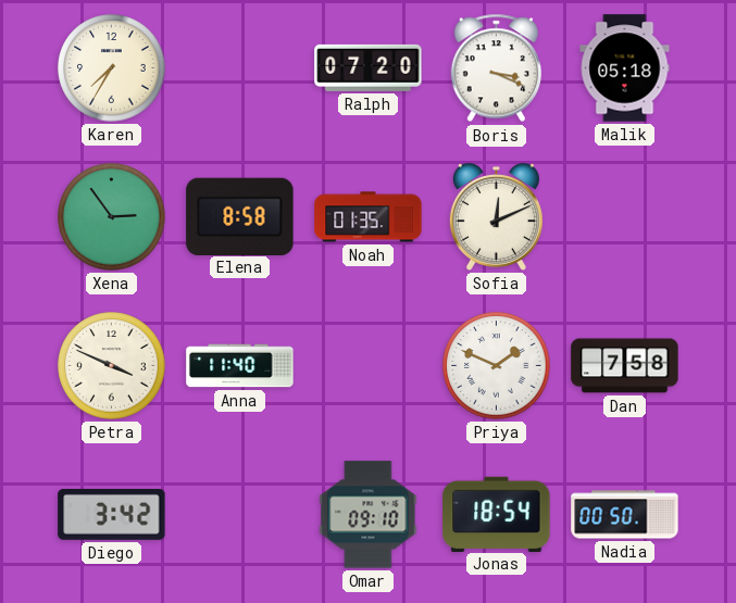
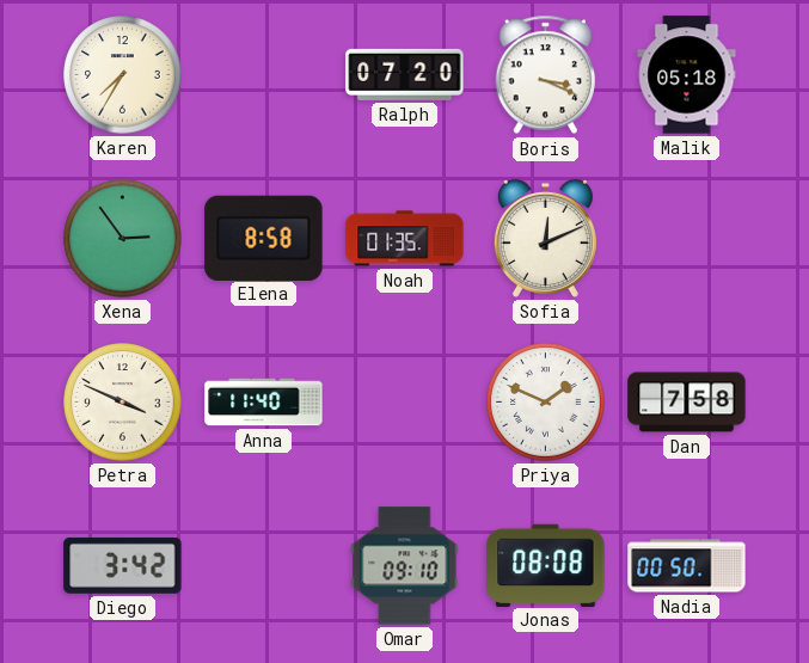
Jonas: 18:54 -> 08:08
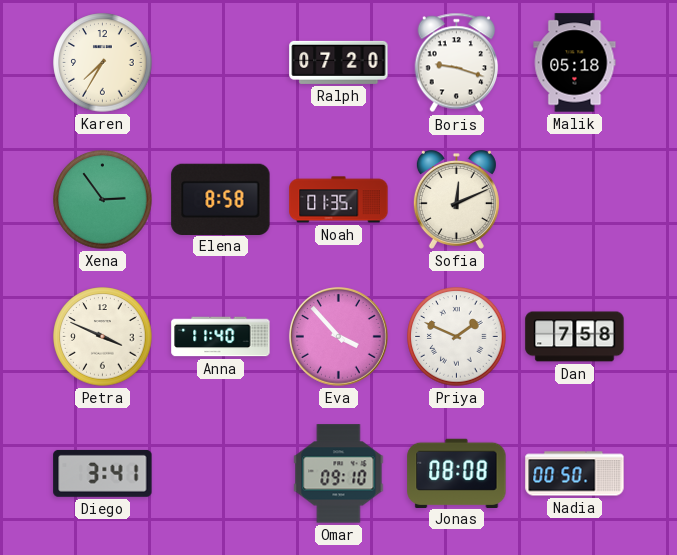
Boris: 3:19 -> 9:18
Eva: none -> 3:53
Diego: 3:42 -> 3:41
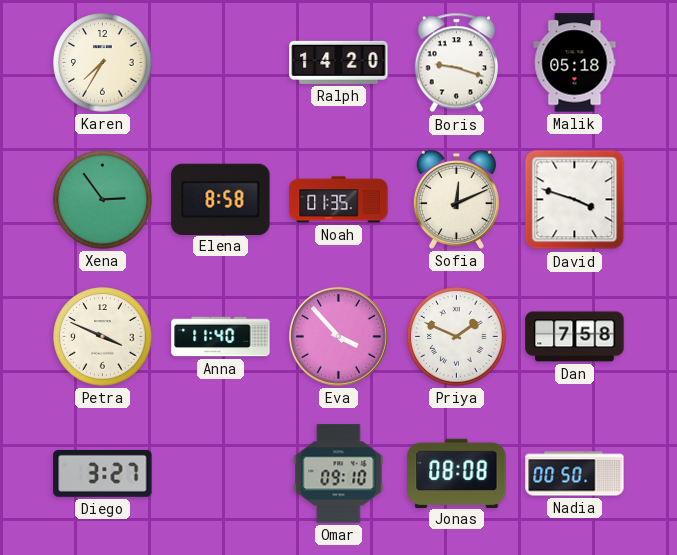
Ralph: 07:20 -> 14:20
David: none -> 3:48
Diego: 3:41 -> 3:27
